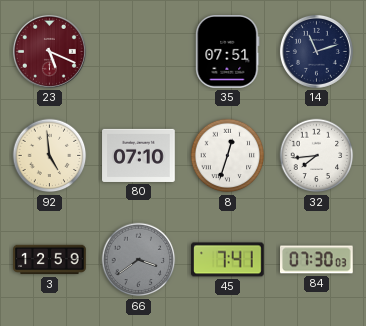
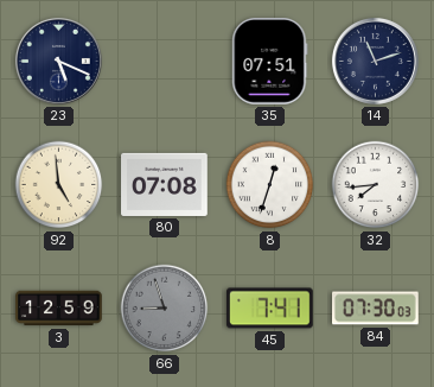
23 dial: burgundy -> navy
80: 07:10 -> 07:08
66: 3:39 -> 8:57
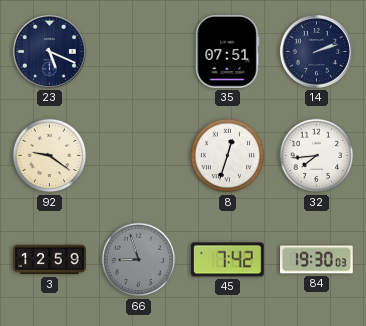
14: 11:12 -> 2:12
92: 4:59 -> 9:21
80: 07:08 -> none
45: 7:41 -> 7:42
84: 07:30 -> 19:30
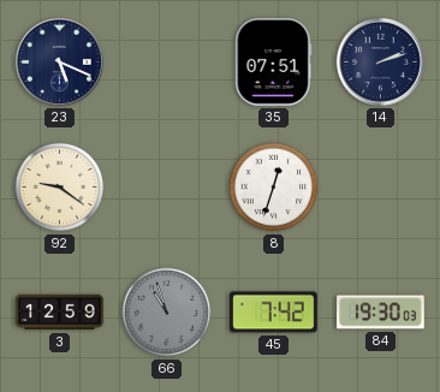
32: 7:44 -> none
66: 8:57 -> 10:57
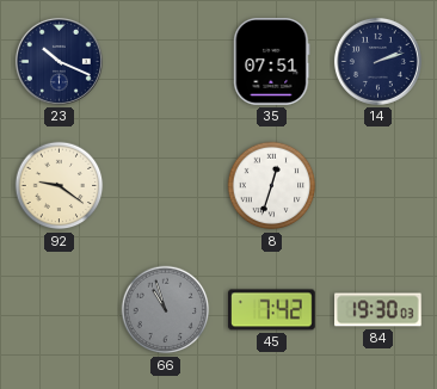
23: 5:19 -> 10:19
3: 12:59 -> none
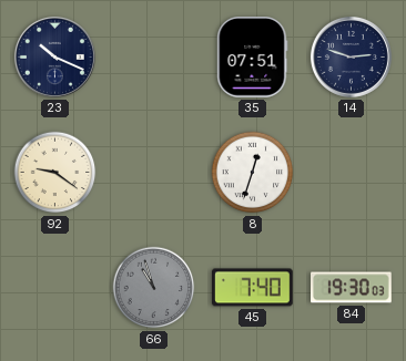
14: 2:12 -> 2:48
45: 7:42 -> 7:40
